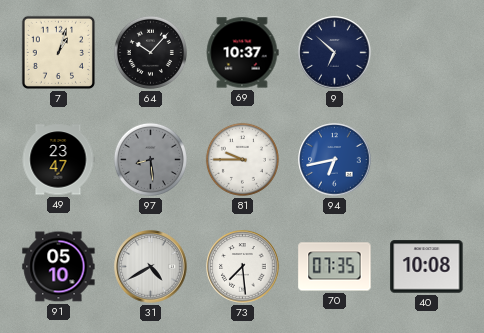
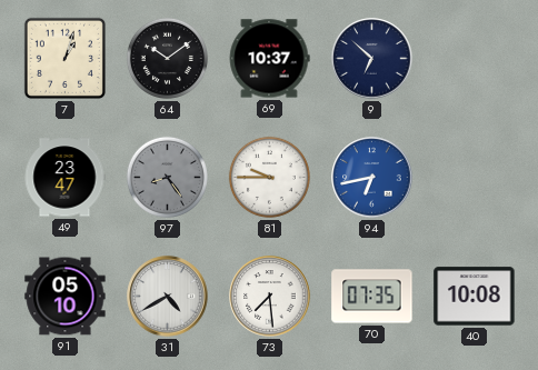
64: 10:07 -> 10:09
97: 8:29 -> 8:24
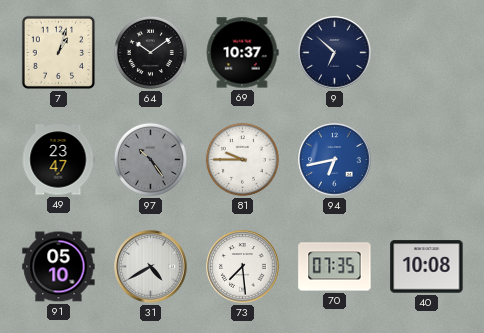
97: 8:24 -> 10:24
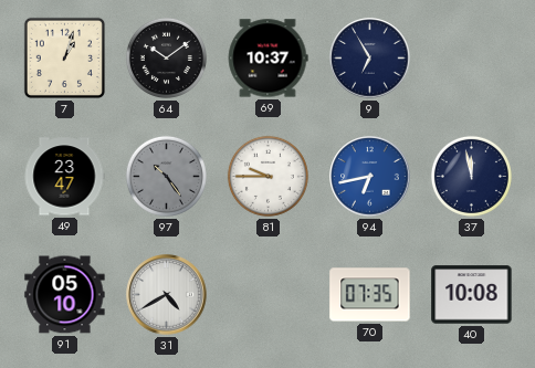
9: 6:52 -> 6:55
37: none -> 11:58
73: 7:29 -> none
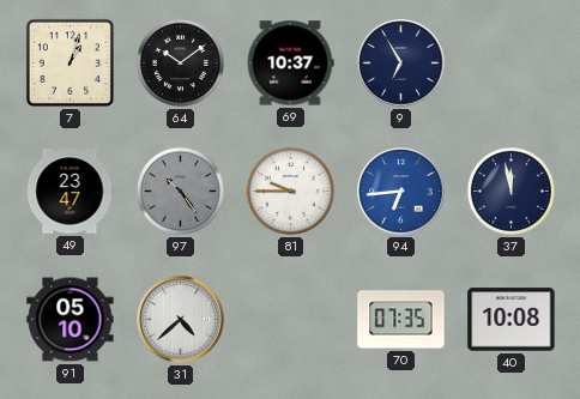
94: 6:43 -> 6:44
31: 4:40 -> 4:38
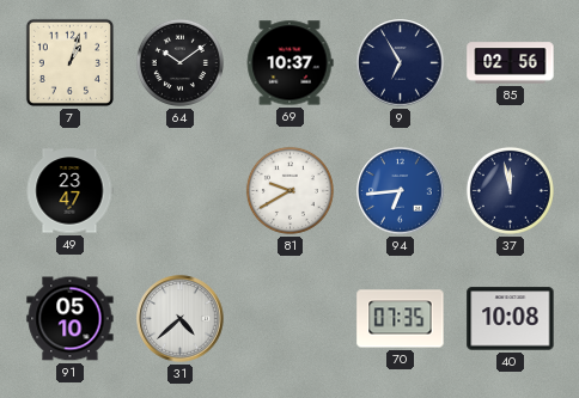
85: none -> 02:56
97: 10:24 -> none
81: 9:45 -> 9:40
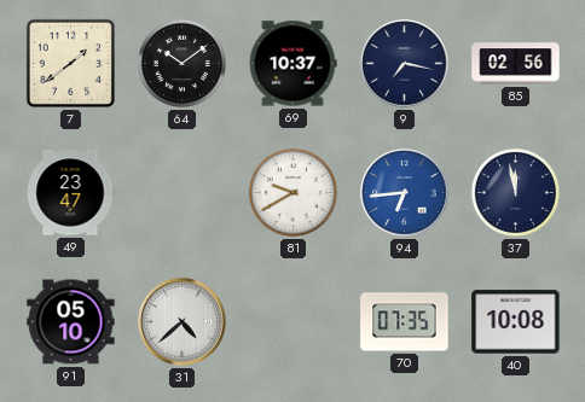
7: 1:03 -> 1:39
9: 6:55 -> 7:17
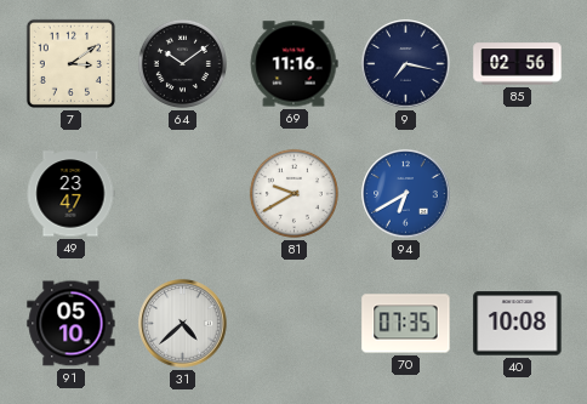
7: 1:39 -> 3:09
69: 10:37 -> 11:16
94: 6:44 -> 6:40
37: 11:58 -> none
